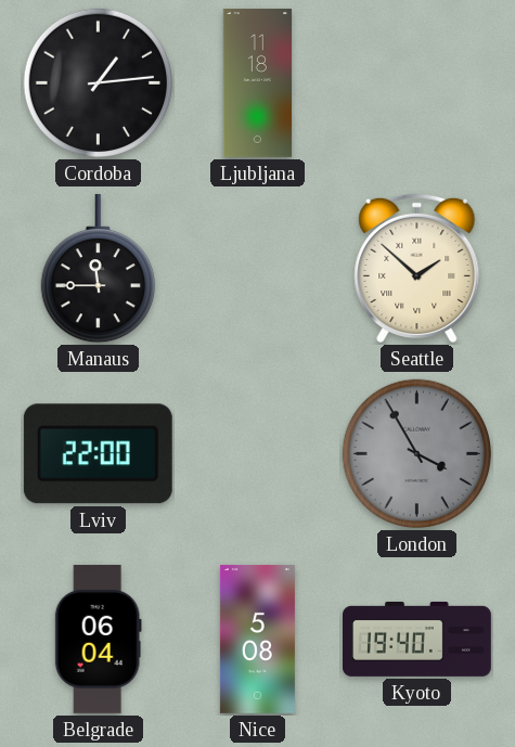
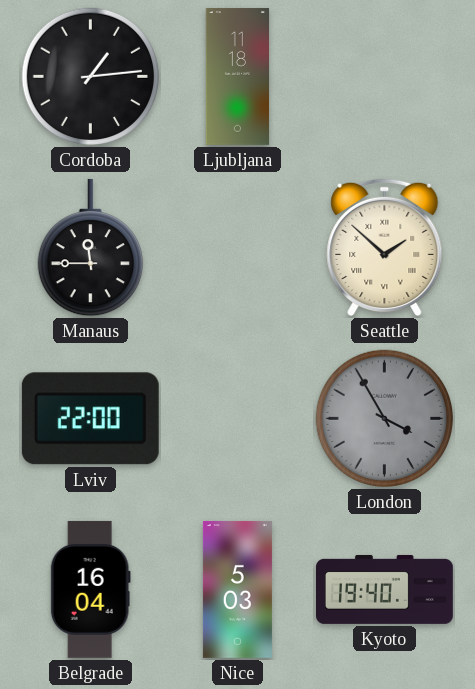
Belgrade: 06:04 -> 16:04
Nice: 5:08 -> 5:03
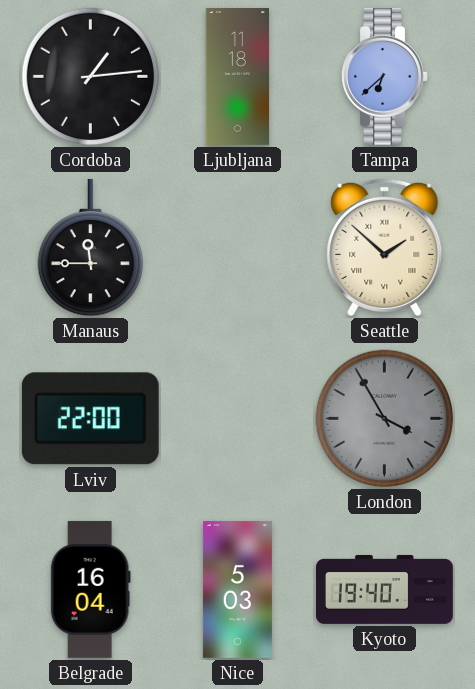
Tampa: none -> 6:38
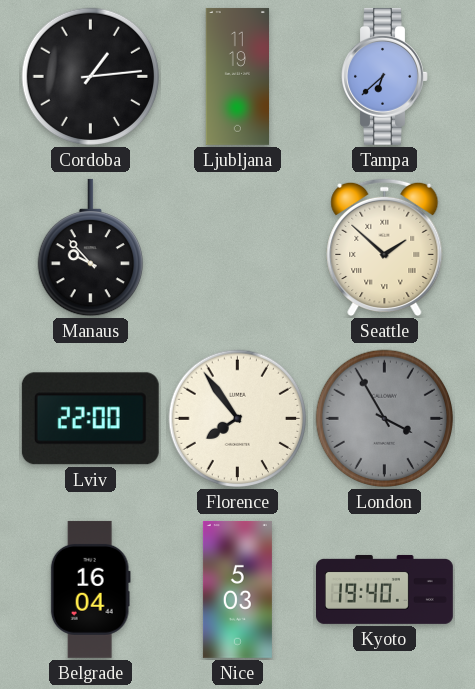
Ljubljana: 11:18 -> 11:19
Manaus: 11:45 -> 9:53
Florence: none -> 7:54
